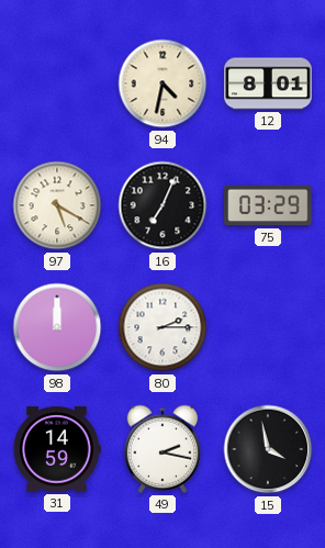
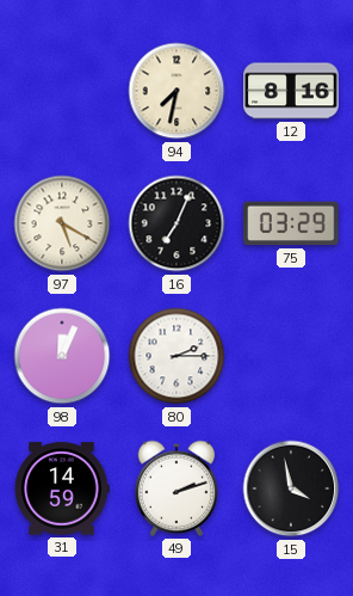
94: 4:32 -> 7:32
12: 8:01 -> 8:16
98: 12:00 -> 12:04
49: 2:17 -> 2:12
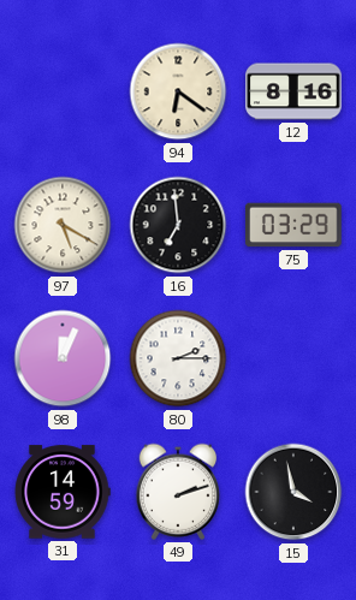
94: 7:32 -> 6:21
16: 7:04 -> 6:59
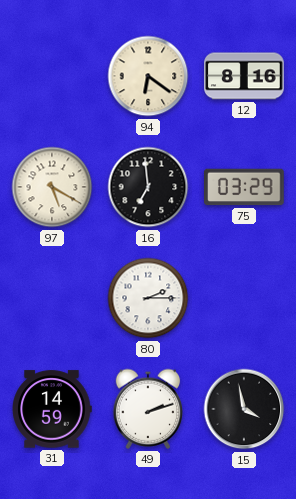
98: 12:04 -> none
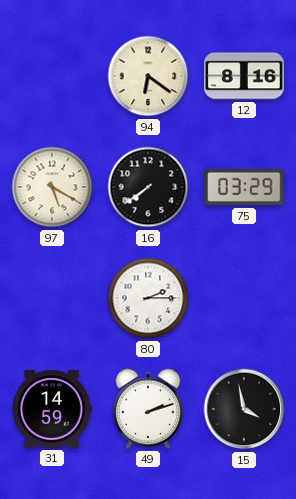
16: 6:59 -> 7:39
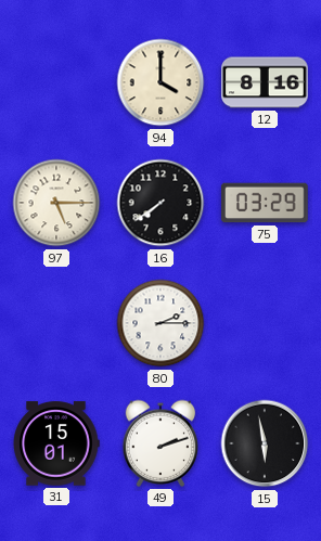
94: 6:21 -> 4:00
97: 5:20 -> 5:15
31: 14:59 -> 15:01
15: 3:58 -> 5:58
